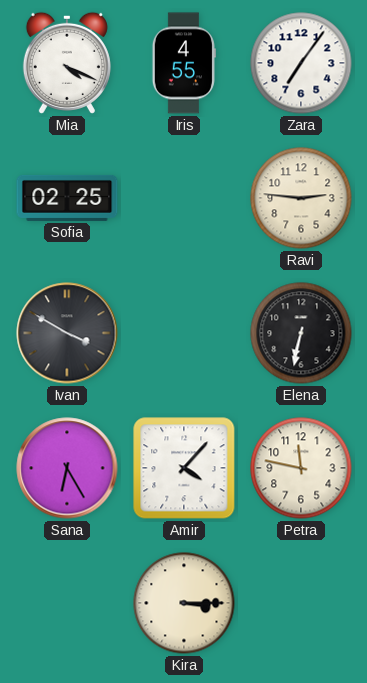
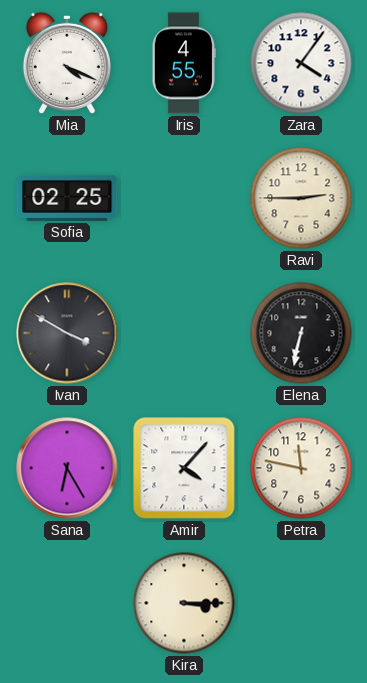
Zara: 7:06 -> 4:06
Ravi: 2:46 -> 2:45
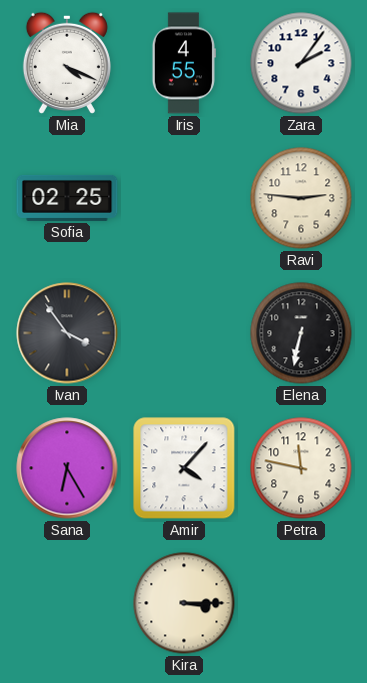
Zara: 4:06 -> 2:06
Ravi: 2:45 -> 2:46
Ivan: 3:50 -> 3:54
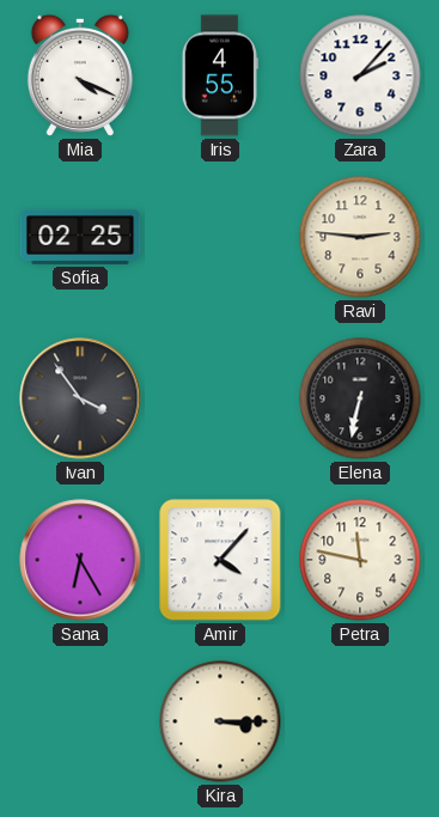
Zara: 2:06 -> 2:07
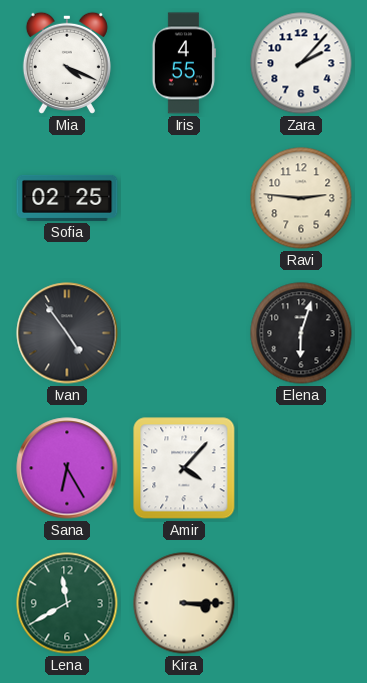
Ivan: 3:54 -> 4:54
Elena: 6:32 -> 6:03
Petra: 11:47 -> none
Lena: none -> 11:40
